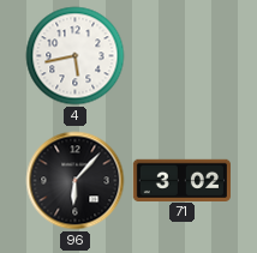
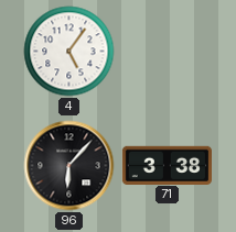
4: 5:43 -> 5:06
71: 3:02 -> 3:38
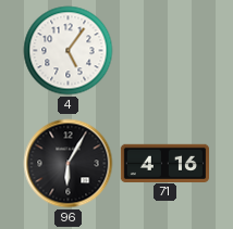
96: 6:07 -> 6:05
71: 3:38 -> 4:16
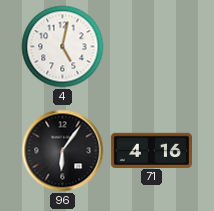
4: 5:06 -> 5:02
96: 6:05 -> 6:06
